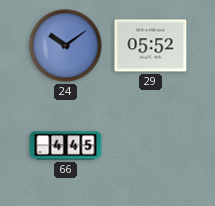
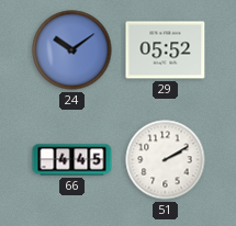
51: none -> 2:10
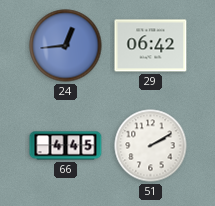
24: 10:09 -> 12:44
29: 05:52 -> 06:42
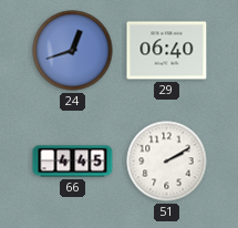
24: 12:44 -> 12:42
29: 06:42 -> 06:40
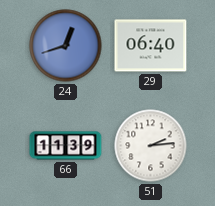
66: 4:45 -> 11:39
51: 2:10 -> 2:14
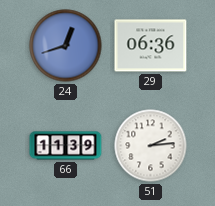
29: 06:40 -> 06:36
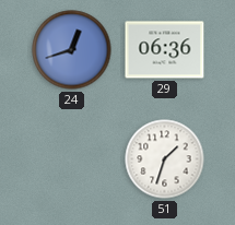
66: 11:39 -> none
51: 2:14 -> 1:33
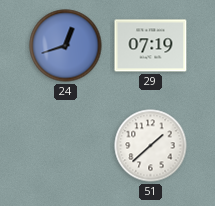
29: 06:36 -> 07:19
51: 1:33 -> 1:38
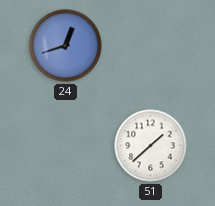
29: 07:19 -> none
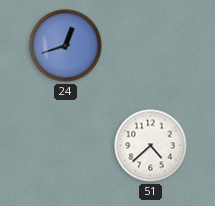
51: 1:38 -> 4:38
